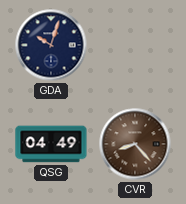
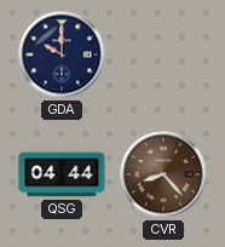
GDA: 10:03 -> 10:00
QSG: 04:49 -> 04:44
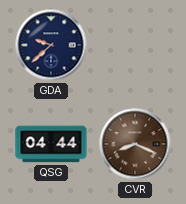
GDA: 10:00 -> 9:38
CVR: 8:23 -> 8:19
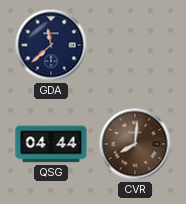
GDA: 9:38 -> 11:38
CVR: 8:19 -> 8:01
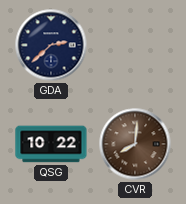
GDA: 11:38 -> 2:38
QSG: 04:44 -> 10:22
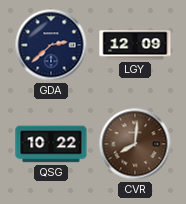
LGY: none -> 12:09
